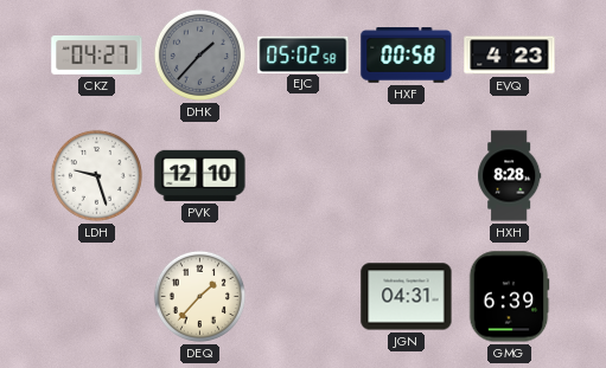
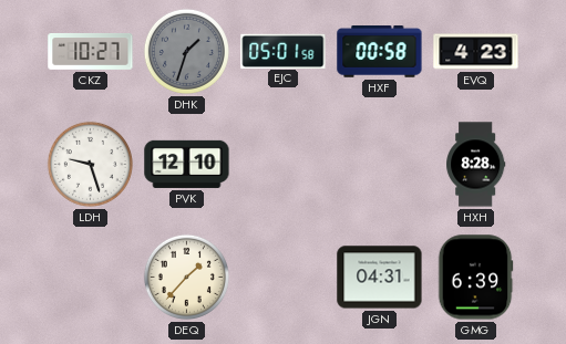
CKZ: 04:27 -> 10:27
DHK: 1:37 -> 1:33
EJC: 05:02 -> 05:01
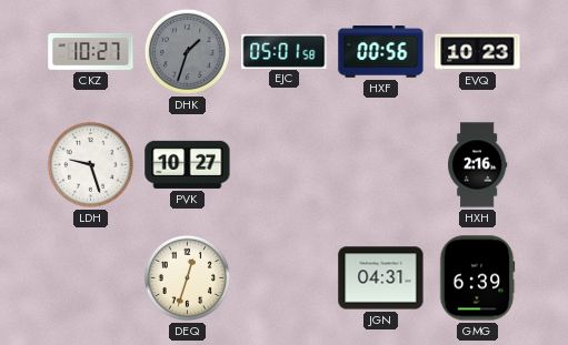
HXF: 00:58 -> 00:56
EVQ: 4:23 -> 10:23
PVK: 12:10 -> 10:27
HXH: 8:28 -> 2:16
DEQ: 1:37 -> 12:33
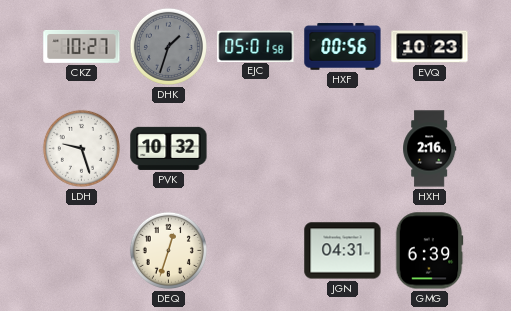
PVK: 10:27 -> 10:32
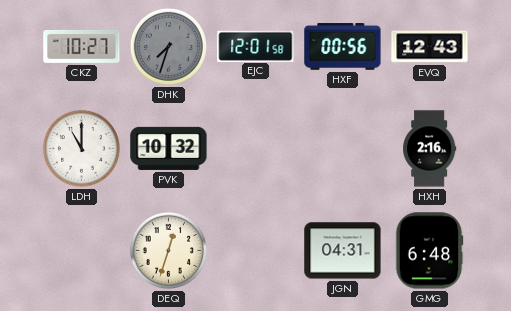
DHK: 1:33 -> 7:33
EJC: 05:01 -> 12:01
EVQ: 10:23 -> 12:43
LDH: 9:27 -> 11:00
GMG: 6:39 -> 6:48
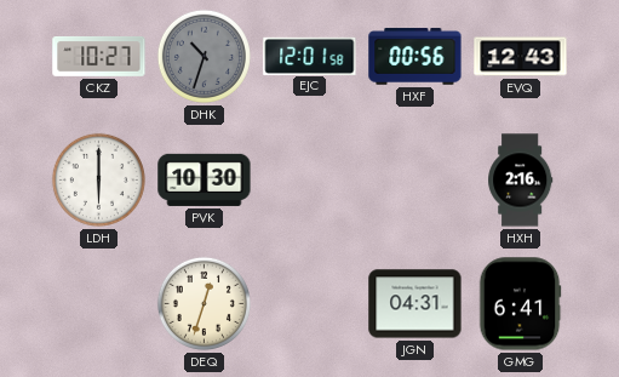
DHK: 7:33 -> 10:33
LDH: 11:00 -> 6:00
PVK: 10:32 -> 10:30
GMG: 6:48 -> 6:41
